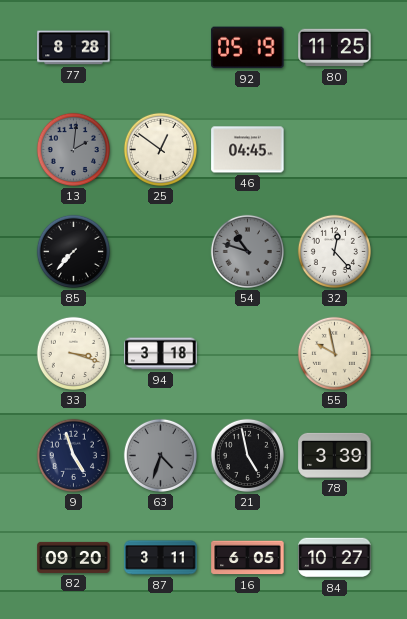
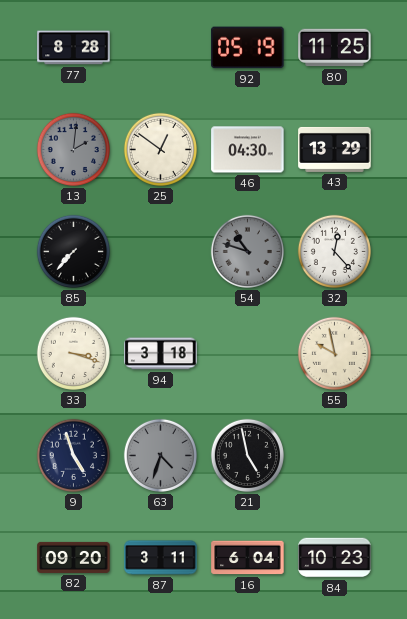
46: 04:45 -> 04:30
43: none -> 13:29
78: 3:39 -> none
16: 6:05 -> 6:04
84: 10:27 -> 10:23
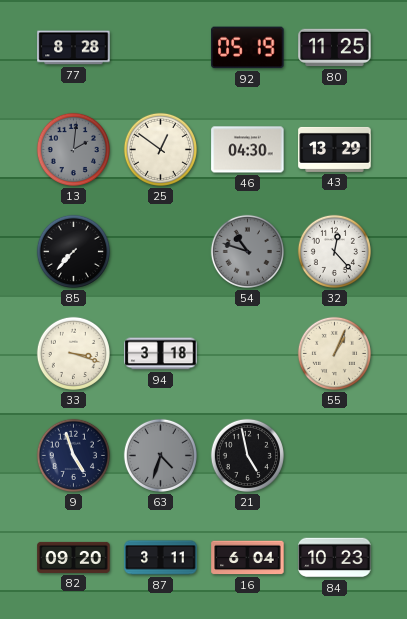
55: 9:58 -> 1:04
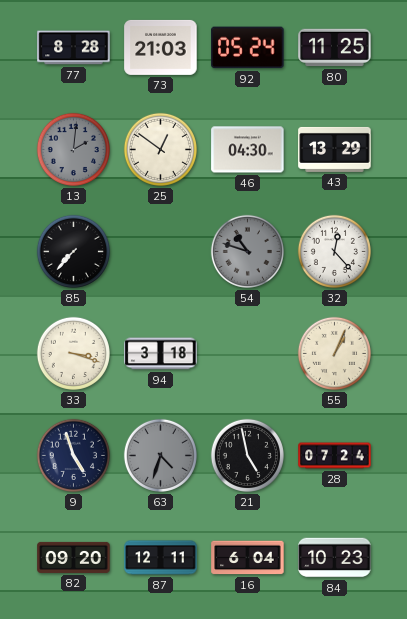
73: none -> 21:03
92: 05:19 -> 05:24
28: none -> 07:24
87: 3:11 -> 12:11
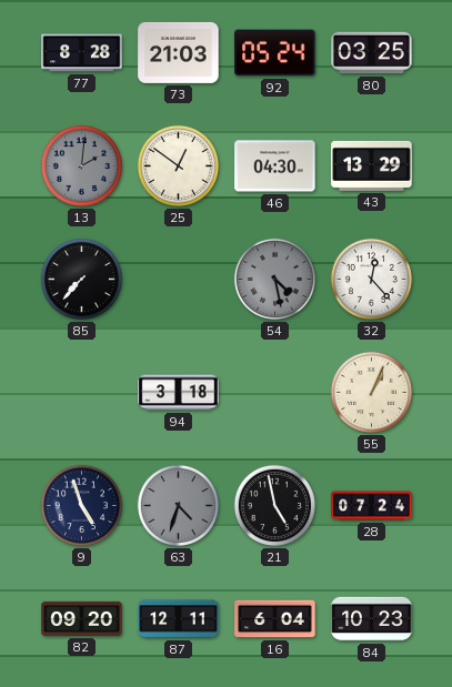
80: 11:25 -> 03:25
54: 10:48 -> 4:28
33: 3:18 -> none
